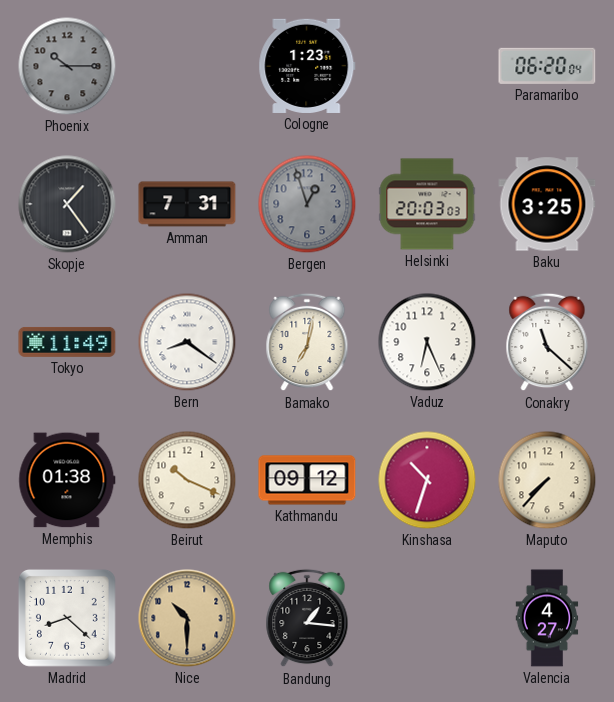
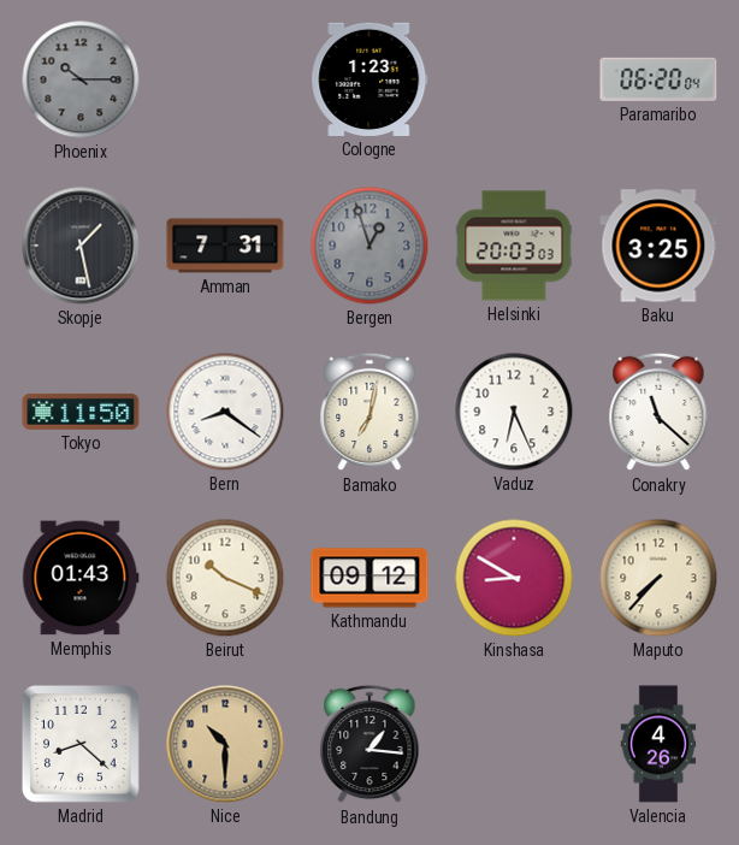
Skopje: 1:24 -> 1:28
Tokyo: 11:49 -> 11:50
Memphis: 01:38 -> 01:43
Kinshasa: 10:33 -> 8:50
Valencia: 4:27 -> 4:26
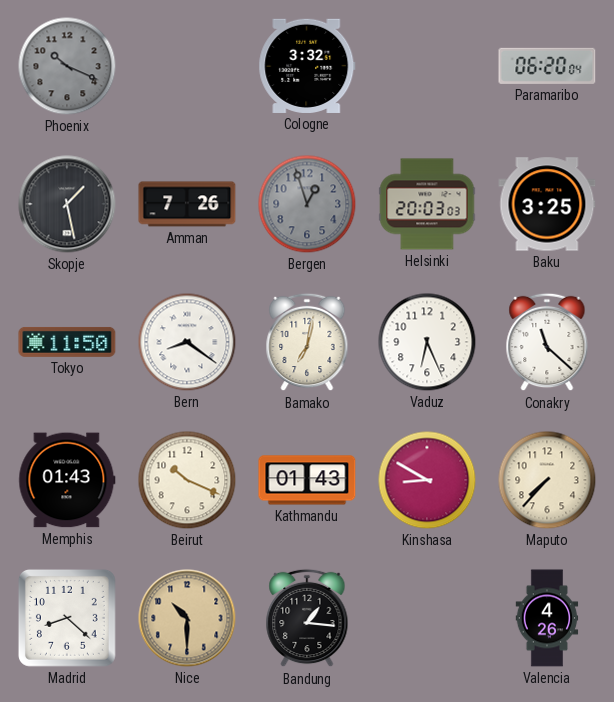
Phoenix: 10:15 -> 10:19
Cologne: 1:23 -> 3:32
Amman: 7:31 -> 7:26
Kathmandu: 09:12 -> 01:43
